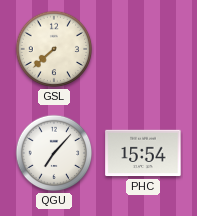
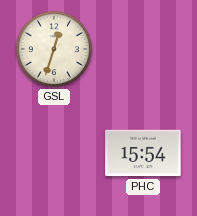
GSL: 7:38 -> 12:33
QGU: 7:07 -> none
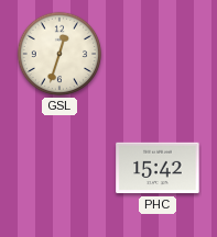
PHC: 15:54 -> 15:42
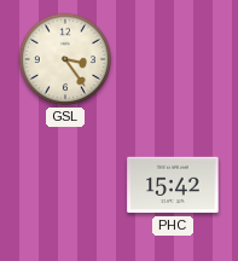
GSL: 12:33 -> 3:24
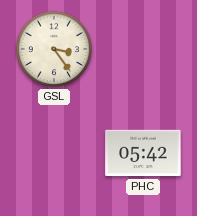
PHC: 15:42 -> 05:42
